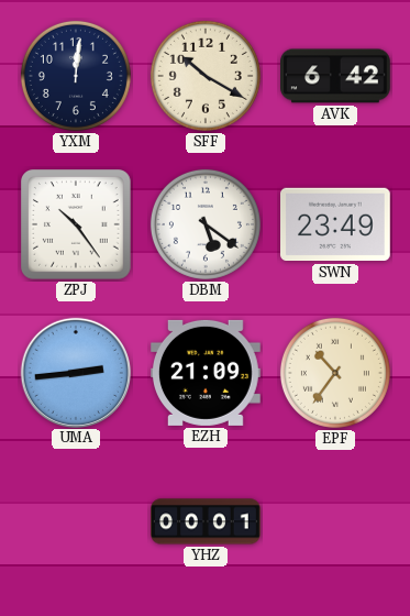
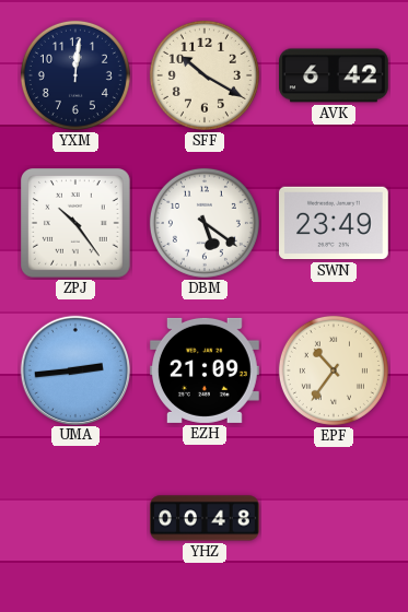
YHZ: 00:01 -> 00:48
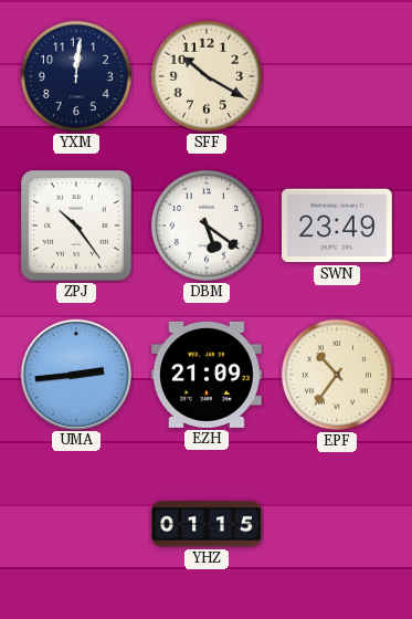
AVK: 6:42 -> none
YHZ: 00:48 -> 01:15
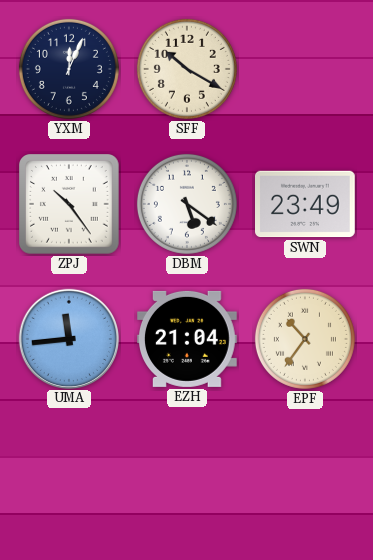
YXM: 12:01 -> 12:04
UMA: 2:44 -> 11:44
EZH: 21:09 -> 21:04
YHZ: 01:15 -> none
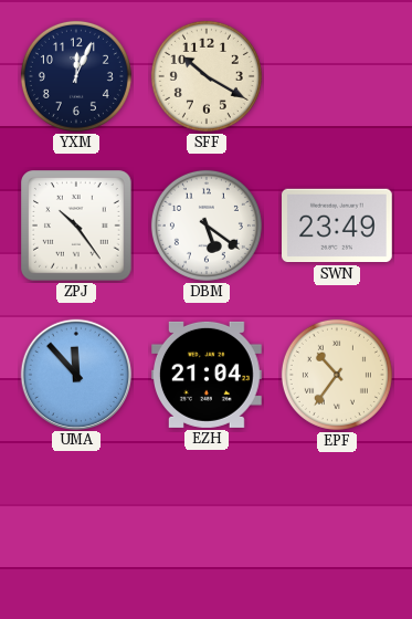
UMA: 11:44 -> 11:53
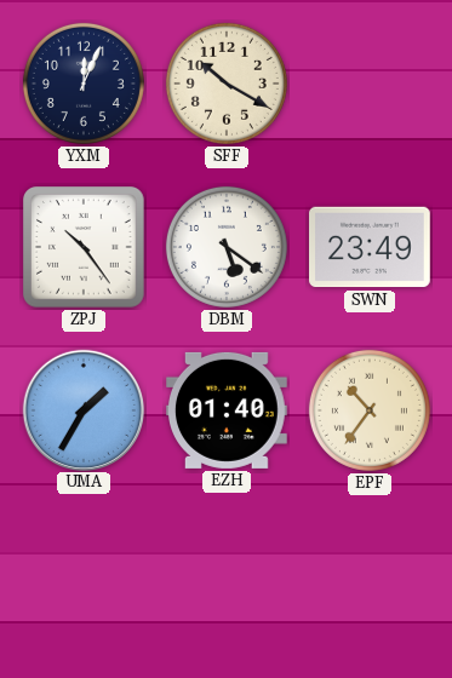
UMA: 11:53 -> 1:35
EZH: 21:04 -> 01:40
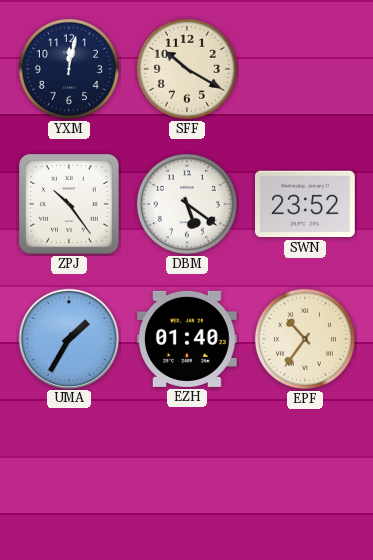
YXM: 12:04 -> 12:02
SWN: 23:49 -> 23:52
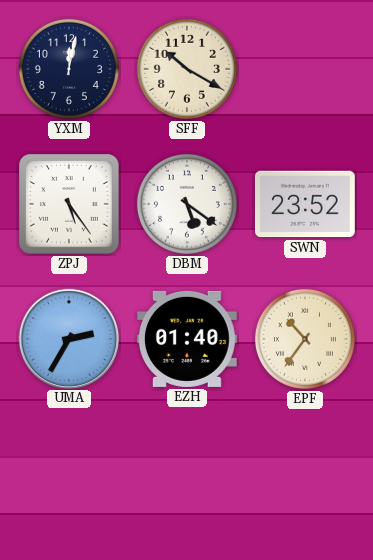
ZPJ: 10:24 -> 5:24
UMA: 1:35 -> 2:35
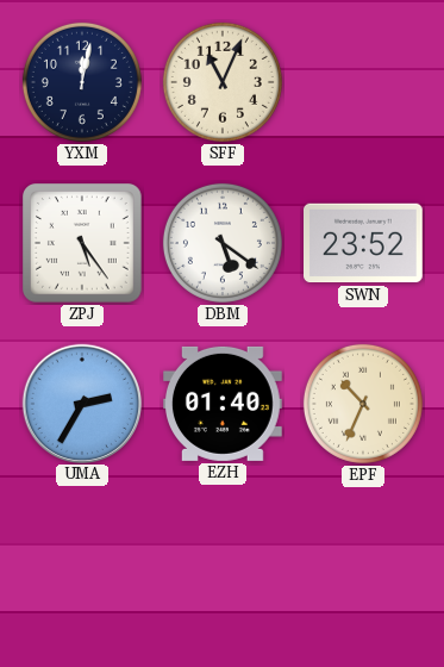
SFF: 10:20 -> 11:04
EPF: 10:36 -> 10:34
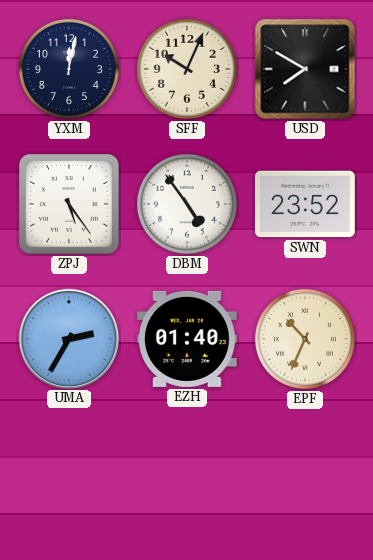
SFF: 11:04 -> 10:04
USD: none -> 7:50
DBM: 5:21 -> 4:54
